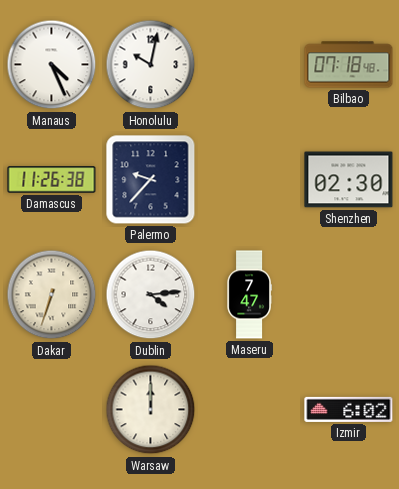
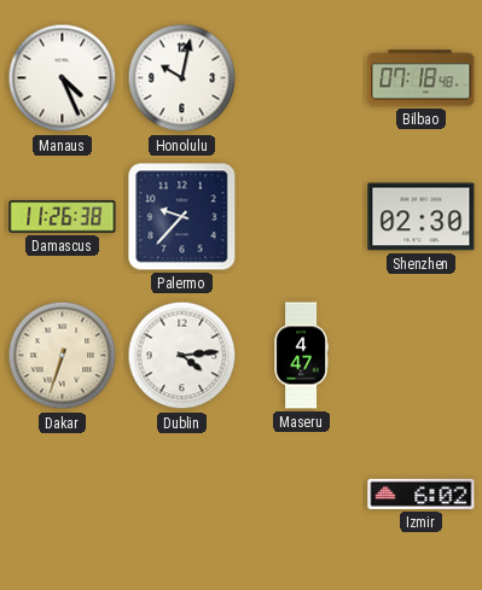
Maseru: 7:47 -> 4:47
Warsaw: 12:00 -> none
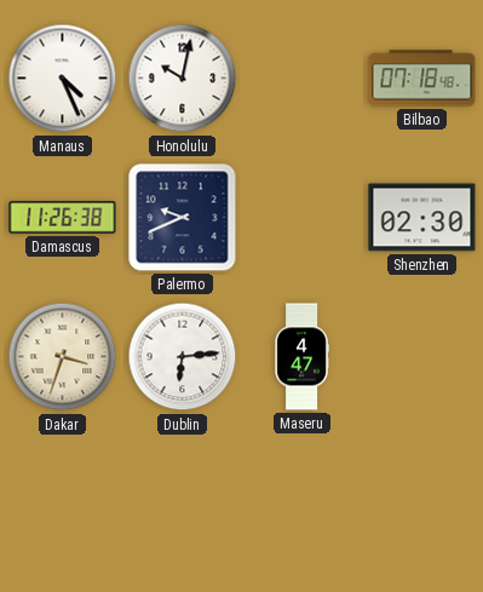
Palermo: 9:37 -> 9:41
Dakar: 6:33 -> 3:33
Dublin: 4:14 -> 6:14
Izmir: 6:02 -> none
